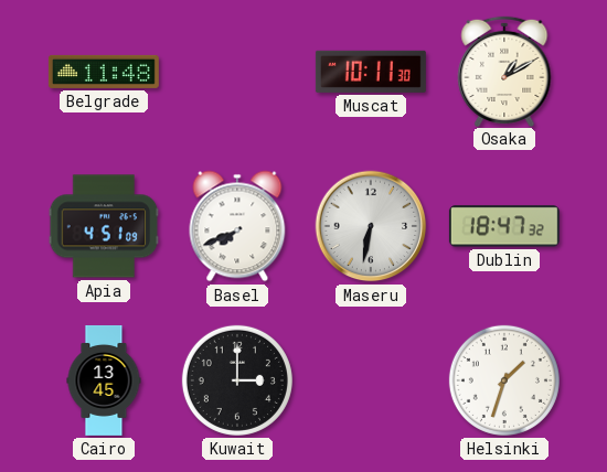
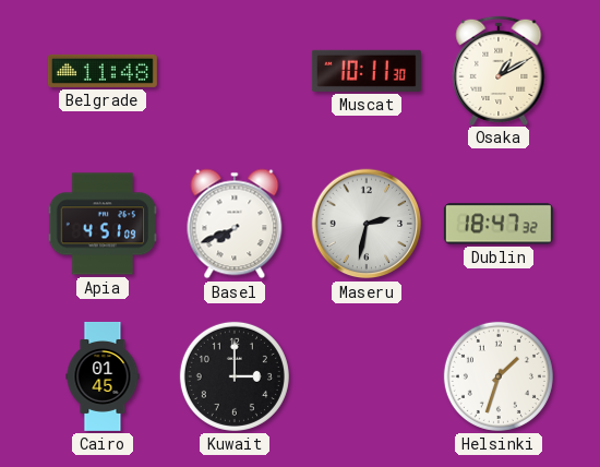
Maseru: 6:32 -> 2:32
Cairo: 13:45 -> 01:45
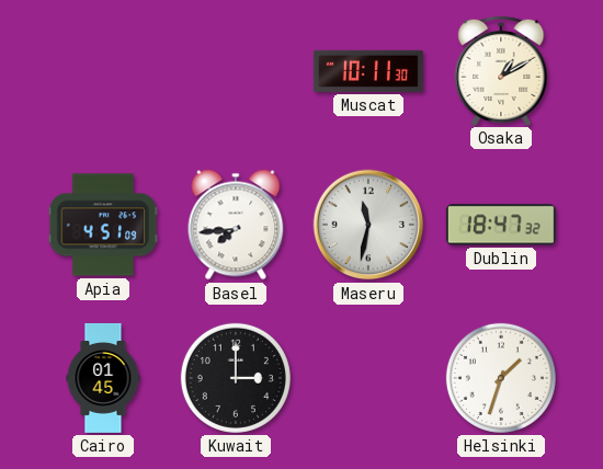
Belgrade: 11:48 -> none
Basel: 7:41 -> 7:44
Maseru: 2:32 -> 11:32
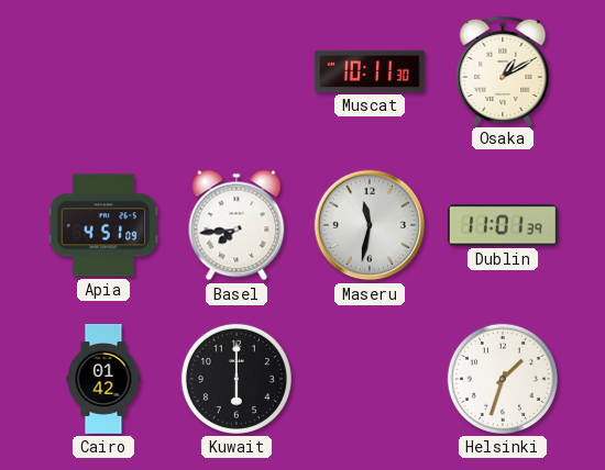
Dublin: 18:47 -> 11:01
Cairo: 01:45 -> 01:42
Kuwait: 3:00 -> 6:00
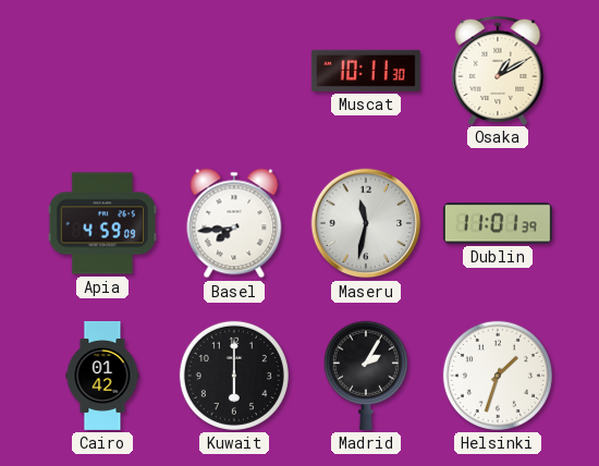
Apia: 4:51 -> 4:59
Madrid: none -> 2:05
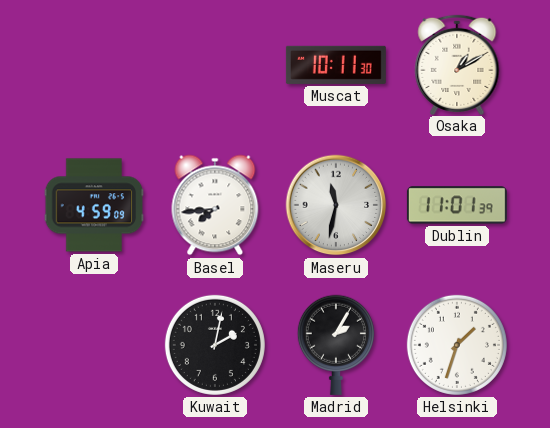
Cairo: 01:42 -> none
Kuwait: 6:00 -> 2:02
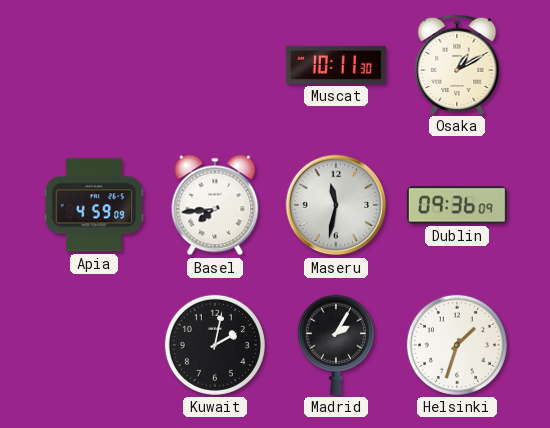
Dublin: 11:01 -> 09:36
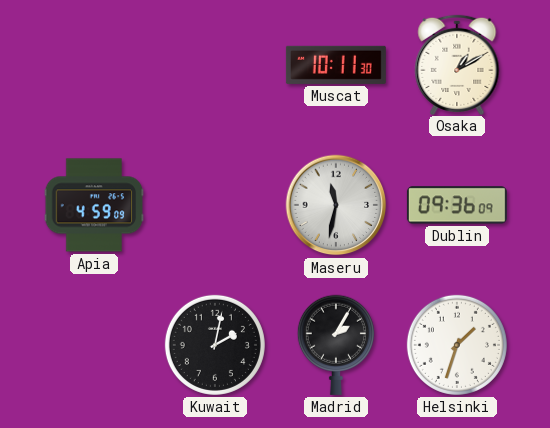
Basel: 7:44 -> none
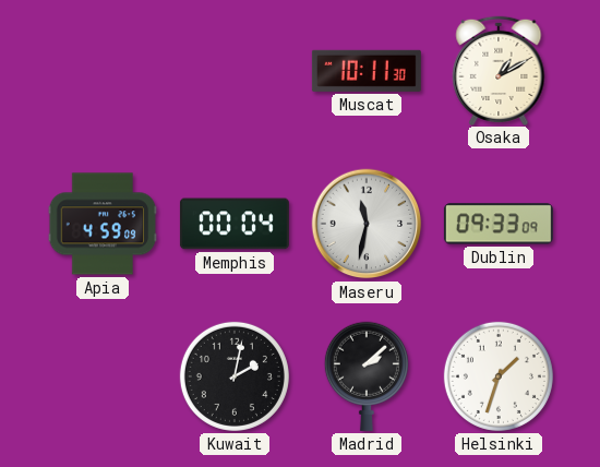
Memphis: none -> 00:04
Dublin: 09:36 -> 09:33
Madrid: 2:05 -> 2:08
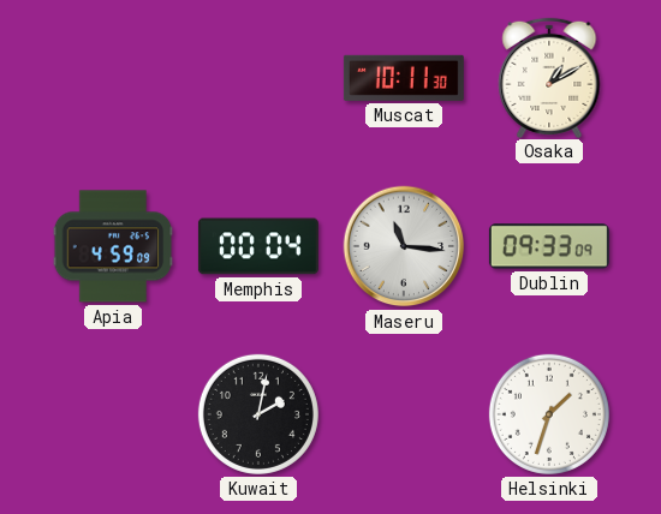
Maseru: 11:32 -> 11:16
Madrid: 2:08 -> none
